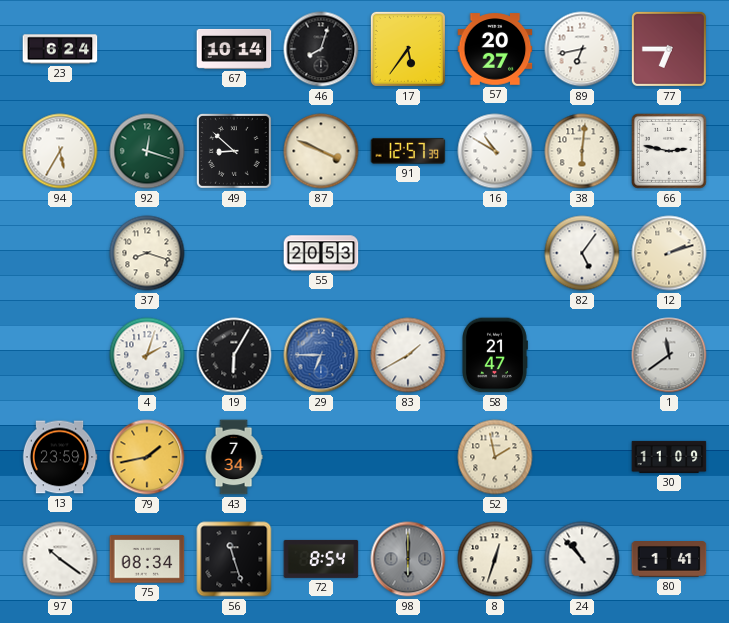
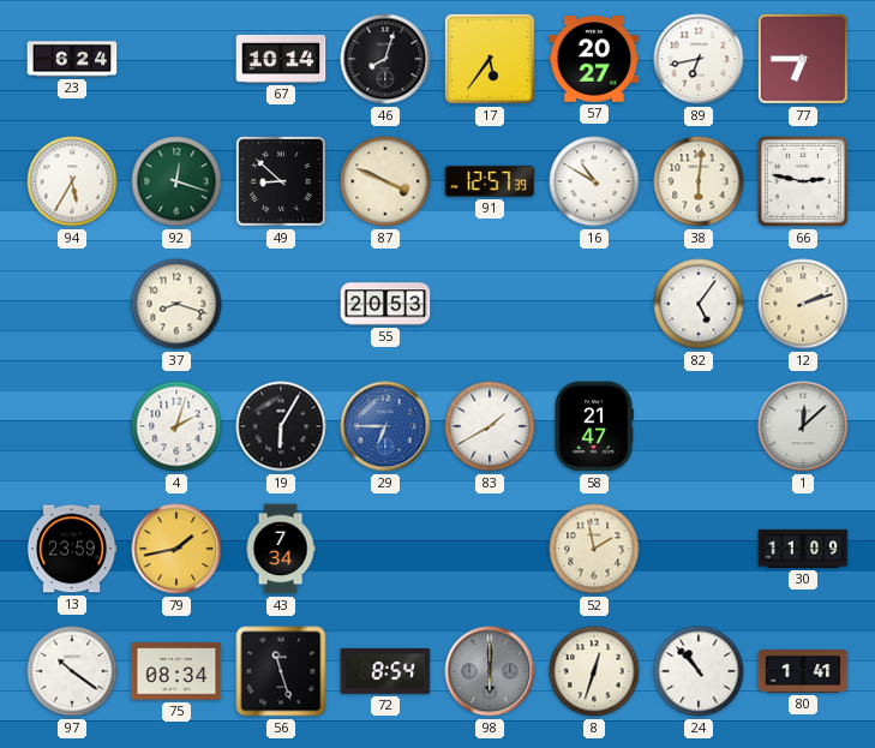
1: 11:39 -> 12:08
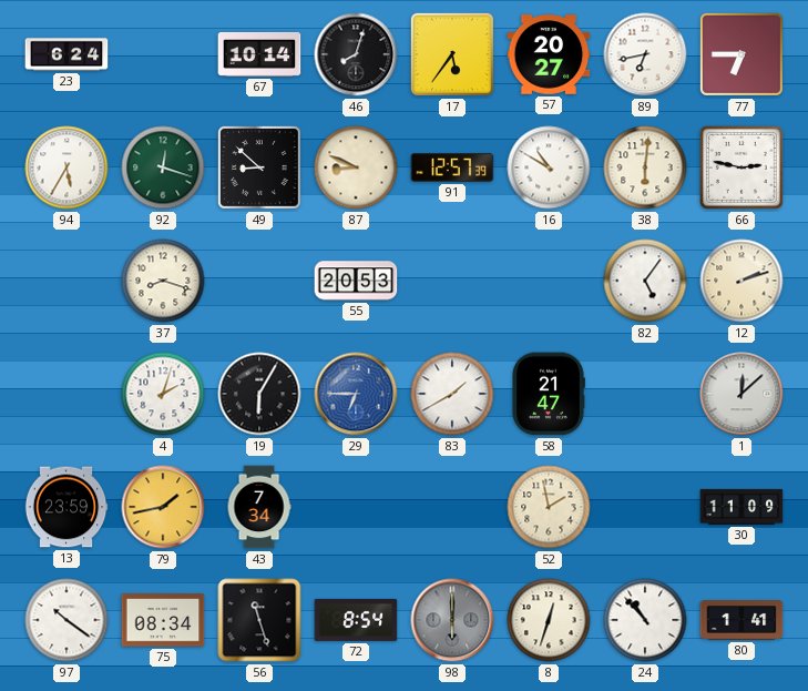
87: 3:49 -> 8:49
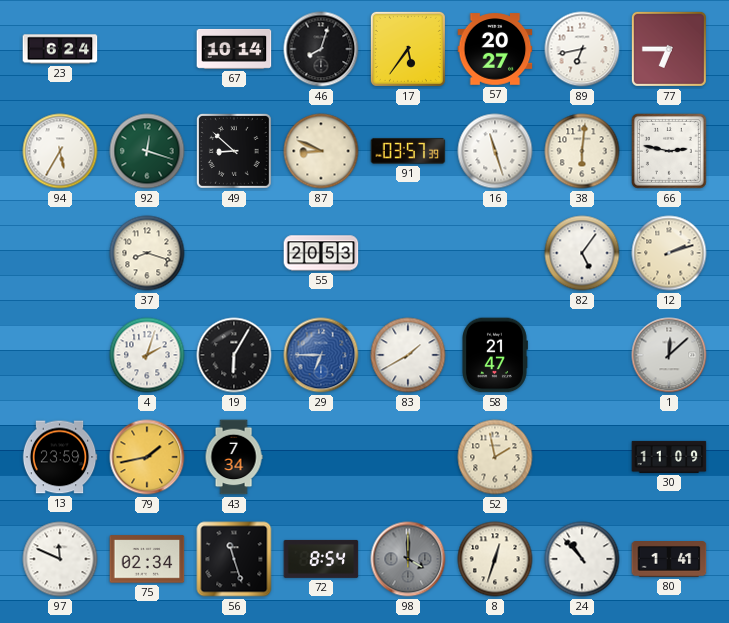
91: 12:57 -> 03:57
16: 10:50 -> 11:27
97: 10:21 -> 11:49
75: 08:34 -> 02:34
98: 6:00 -> 4:00
